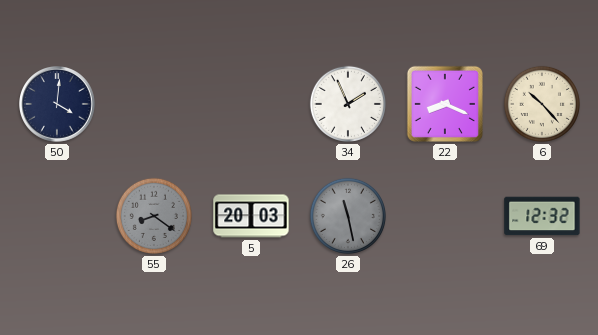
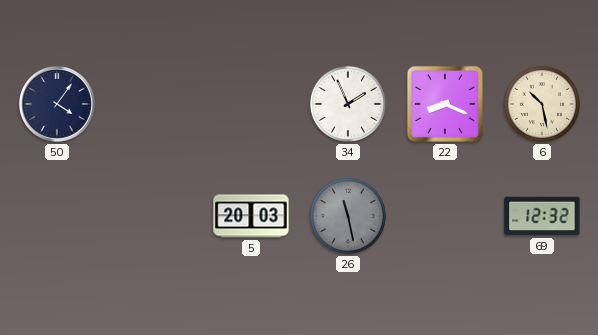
50: 4:01 -> 4:06
6: 10:23 -> 10:28
55: 8:21 -> none
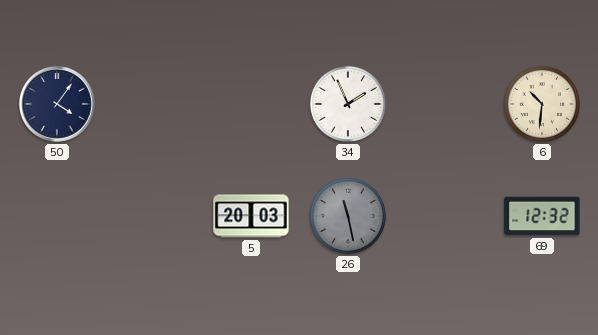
22: 8:19 -> none
6: 10:28 -> 10:31
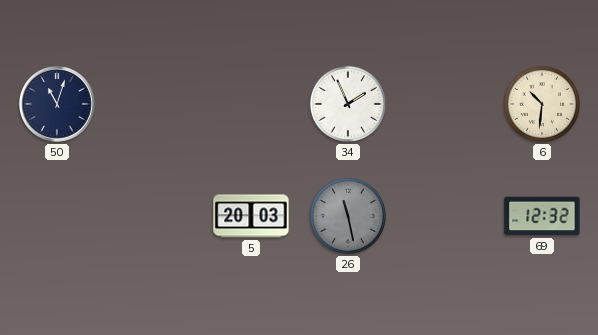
50: 4:06 -> 11:03
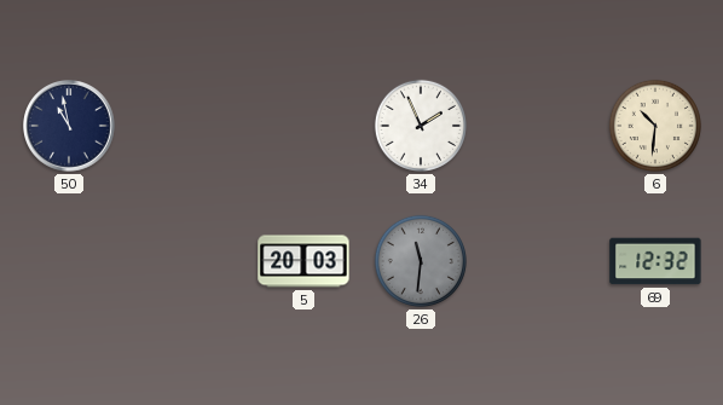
50: 11:03 -> 10:58
26: 11:28 -> 11:31
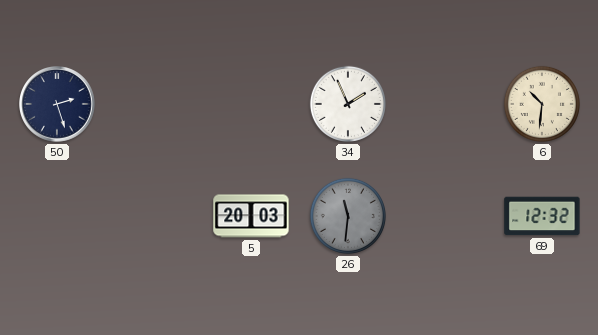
50: 10:58 -> 2:27
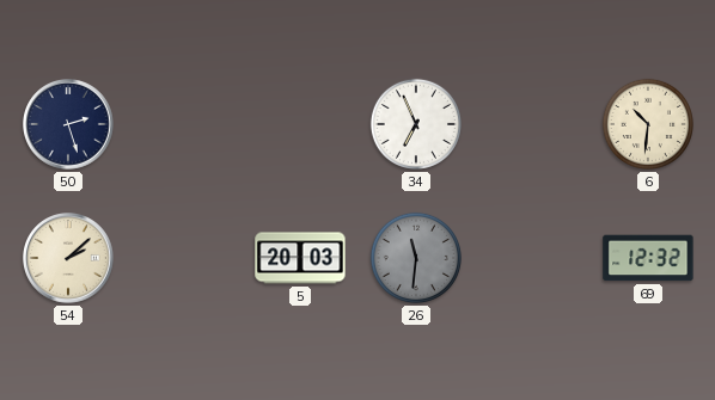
34: 1:56 -> 6:56
54: none -> 2:08
